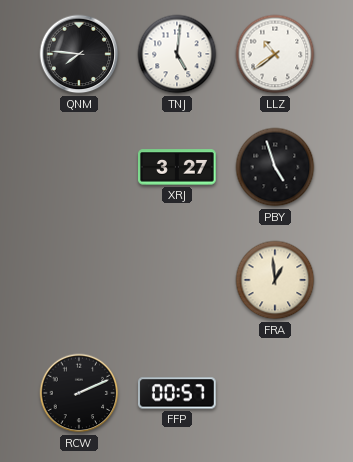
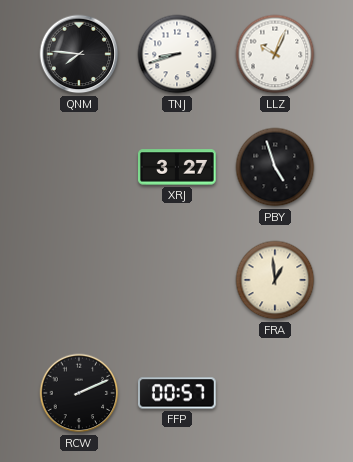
TNJ: 5:01 -> 8:42
LLZ: 10:39 -> 10:04
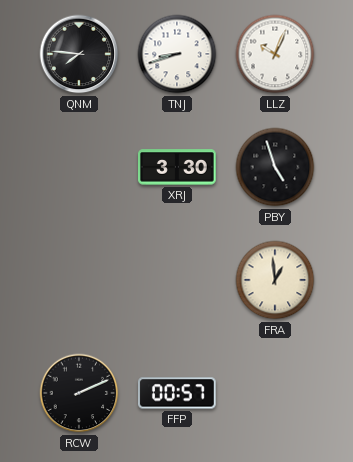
XRJ: 3:27 -> 3:30
